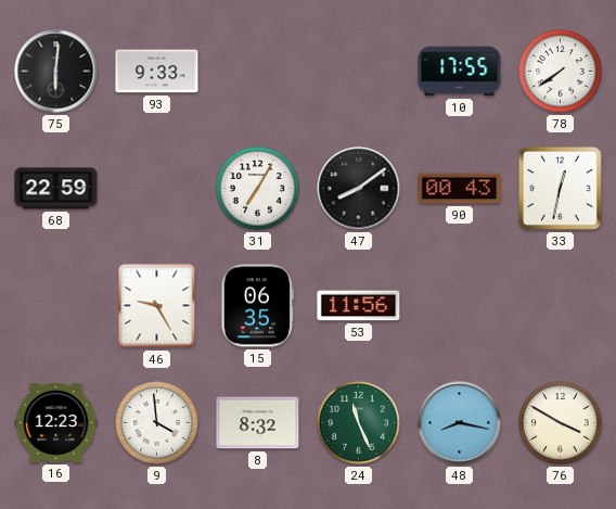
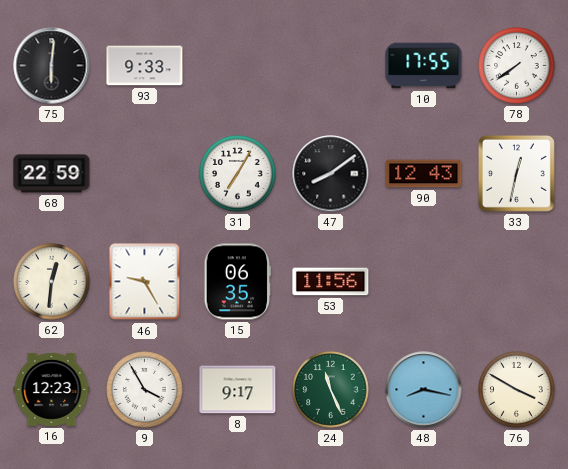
90: 00:43 -> 12:43
62: none -> 12:31
9: 3:59 -> 3:55
8: 8:32 -> 9:17
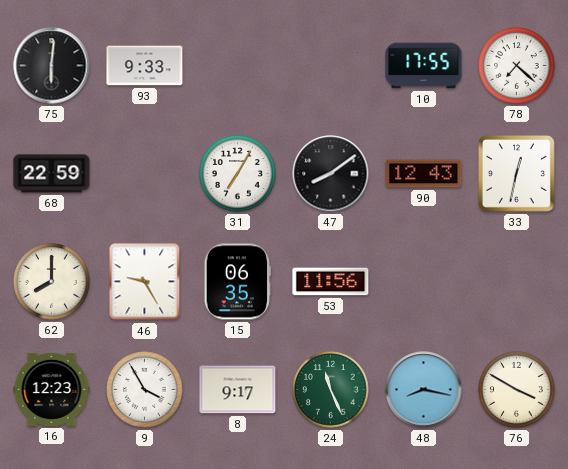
78: 7:39 -> 7:22
62: 12:31 -> 8:00
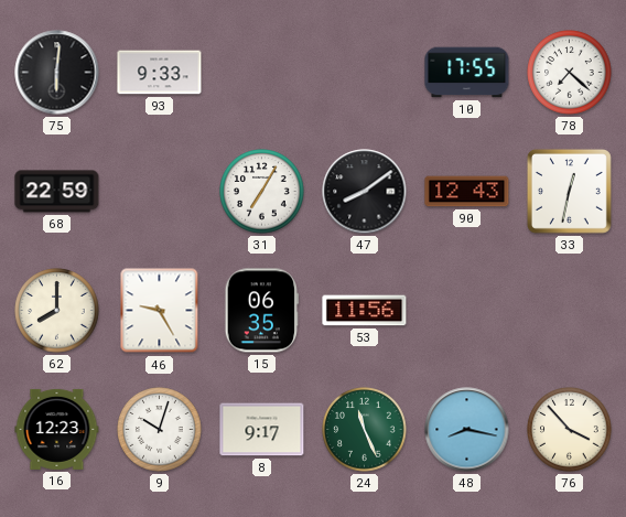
9: 3:55 -> 10:03
76: 3:50 -> 3:53
